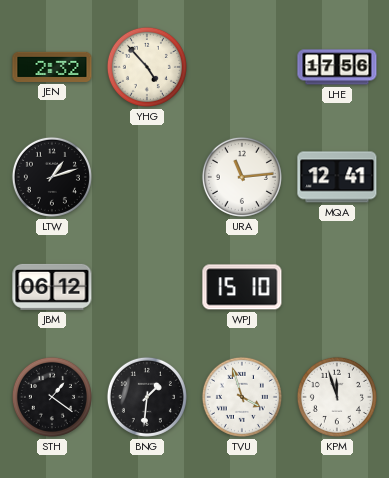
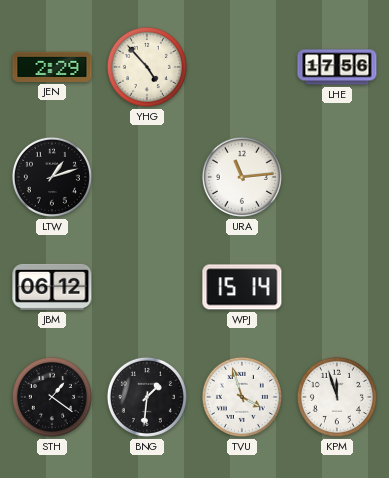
JEN: 2:32 -> 2:29
MQA: 12:41 -> none
WPJ: 15:10 -> 15:14
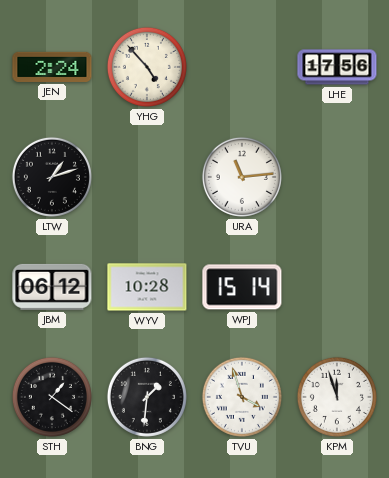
JEN: 2:29 -> 2:24
WYV: none -> 10:28
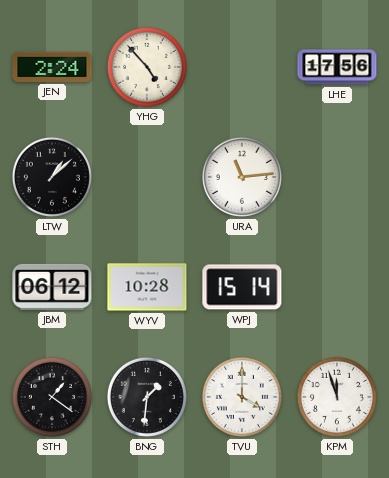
LTW: 1:12 -> 1:08
TVU: 3:57 -> 4:00
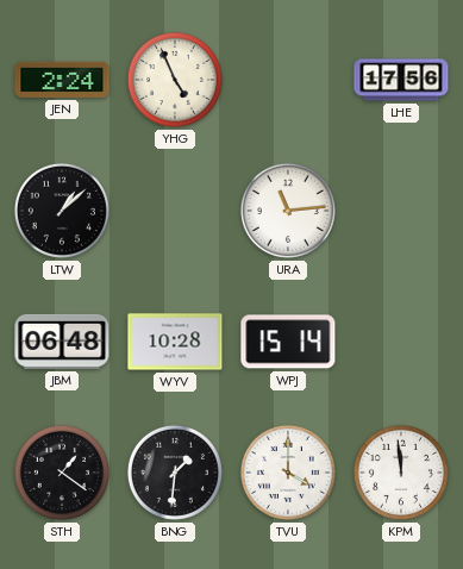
YHG: 4:53 -> 4:56
JBM: 06:12 -> 06:48
KPM: 11:57 -> 11:59
